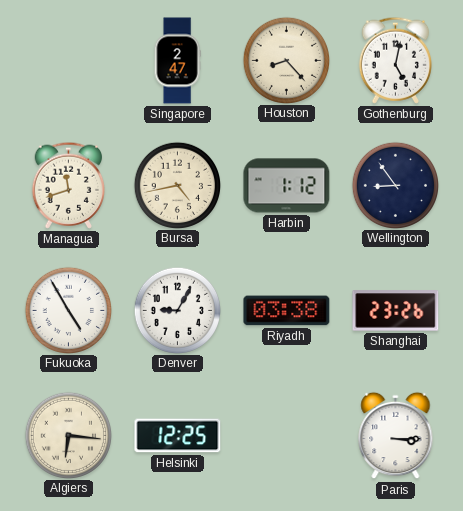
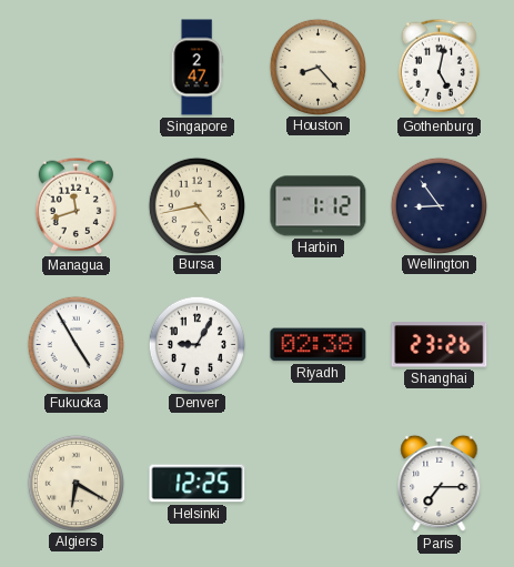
Riyadh: 03:38 -> 02:38
Algiers: 6:16 -> 6:20
Paris: 3:15 -> 7:15
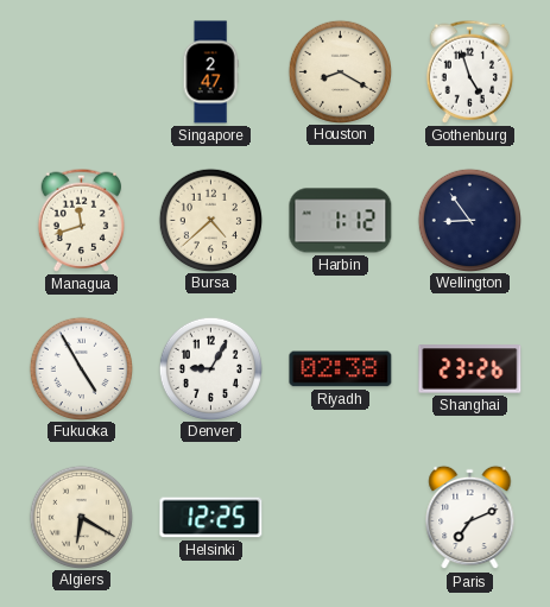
Houston: 8:23 -> 8:20
Gothenburg: 5:02 -> 4:57
Bursa: 4:43 -> 4:38
Paris: 7:15 -> 7:11
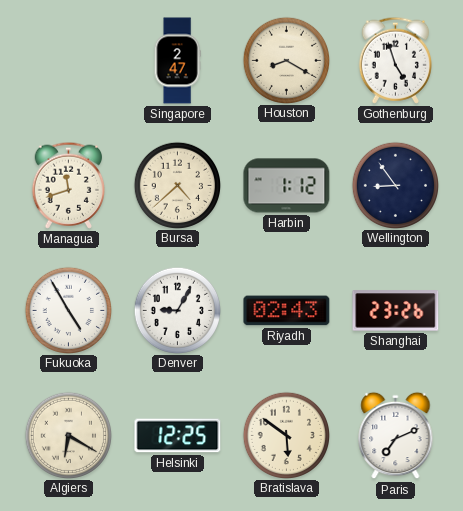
Riyadh: 02:38 -> 02:43
Bratislava: none -> 5:51
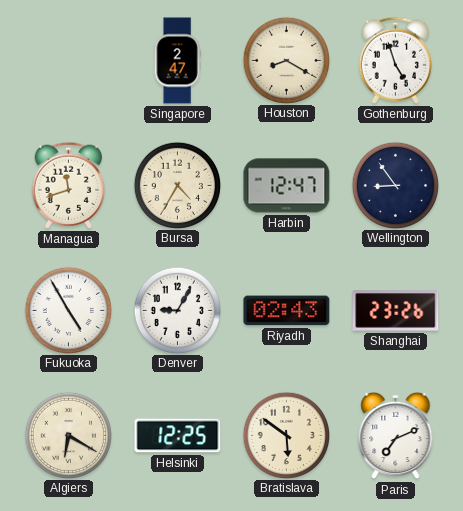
Bursa: 4:38 -> 4:35
Harbin: 1:12 -> 12:47
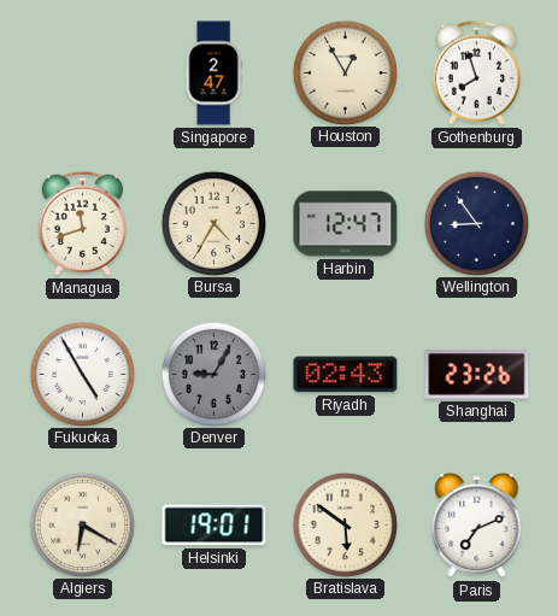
Houston: 8:20 -> 12:55
Gothenburg: 4:57 -> 7:57
Denver dial: white -> grey
Helsinki: 12:25 -> 19:01
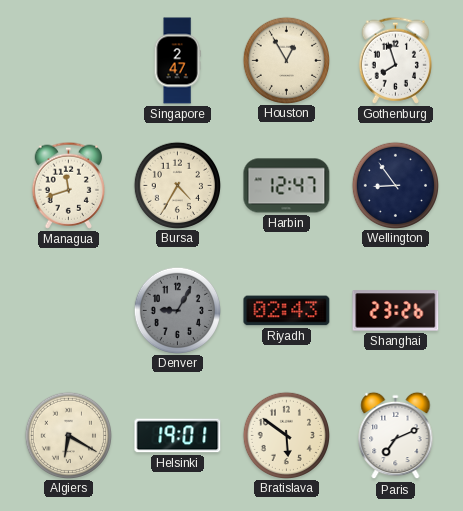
Fukuoka: 4:55 -> none
